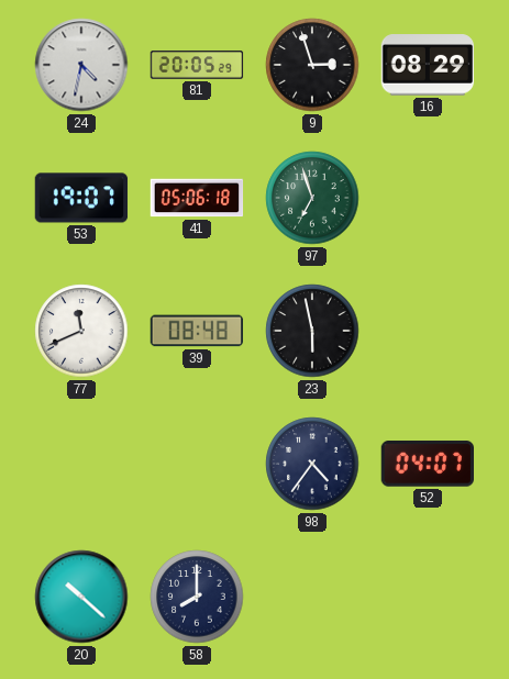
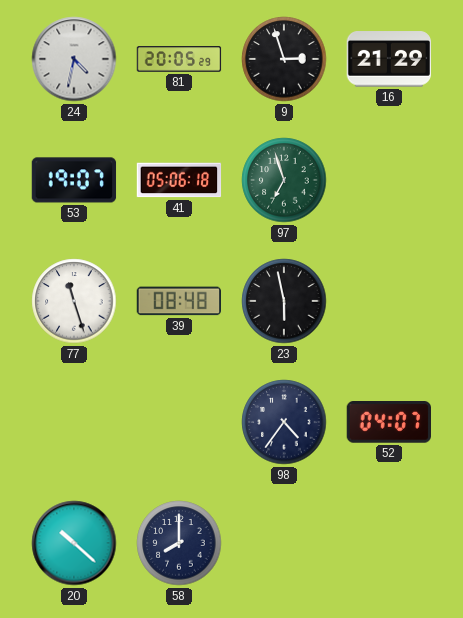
16: 08:29 -> 21:29
77: 11:41 -> 11:27
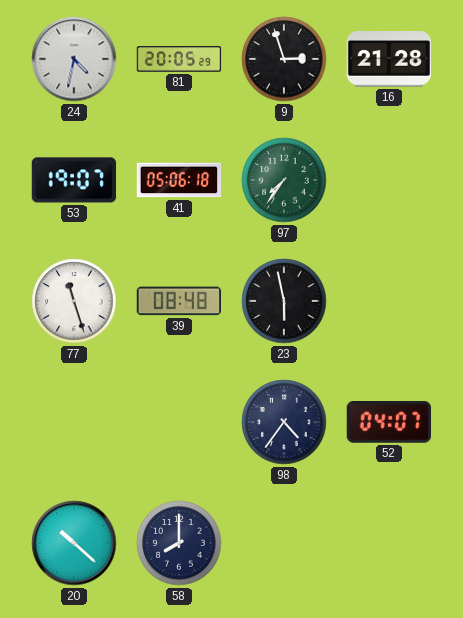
16: 21:29 -> 21:28
97: 6:57 -> 7:36
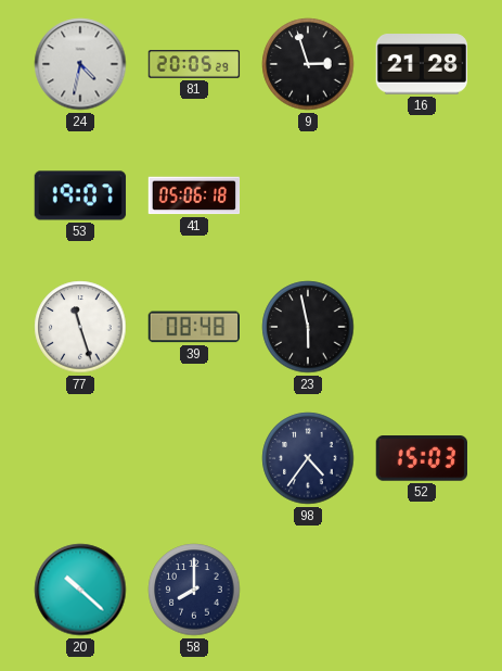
97: 7:36 -> none
52: 04:07 -> 15:03
